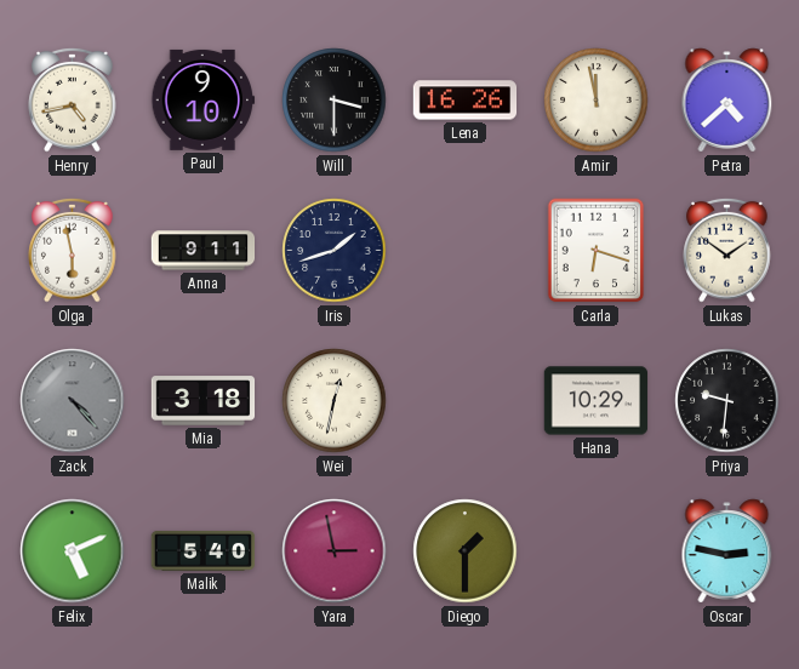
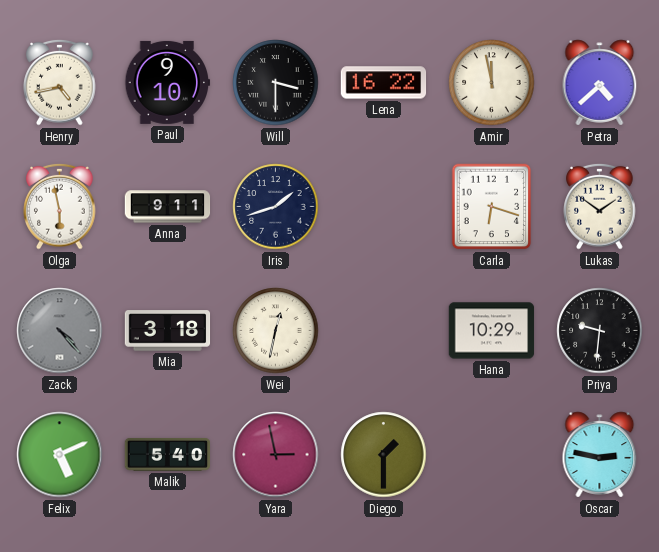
Lena: 16:26 -> 16:22
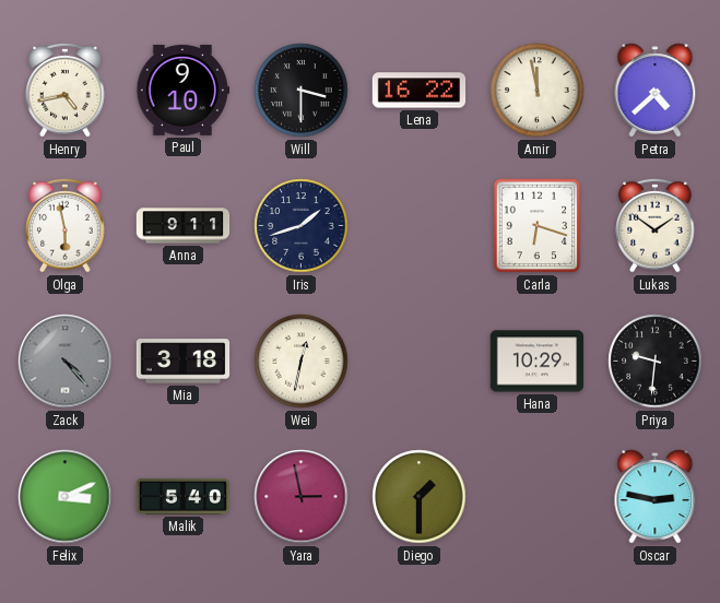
Felix: 5:11 -> 3:11
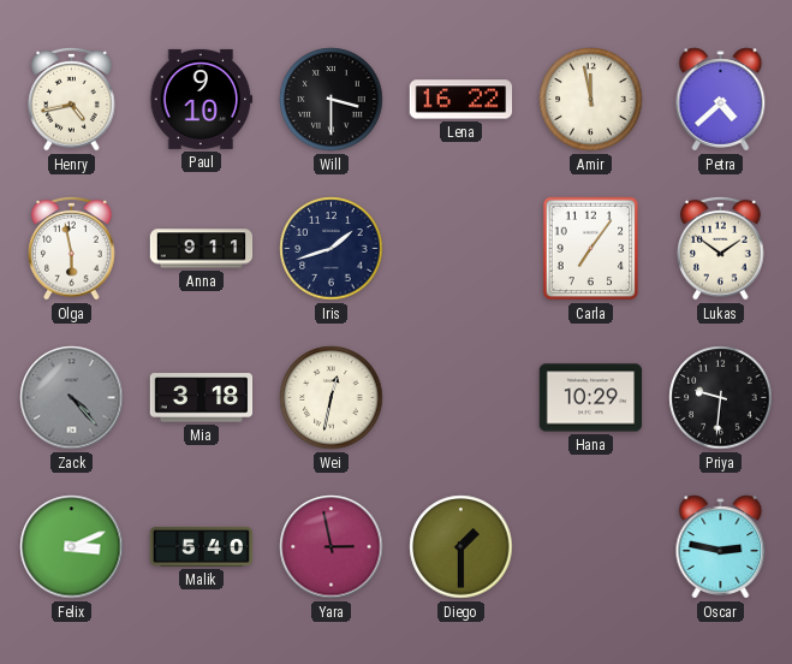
Carla: 6:18 -> 7:06
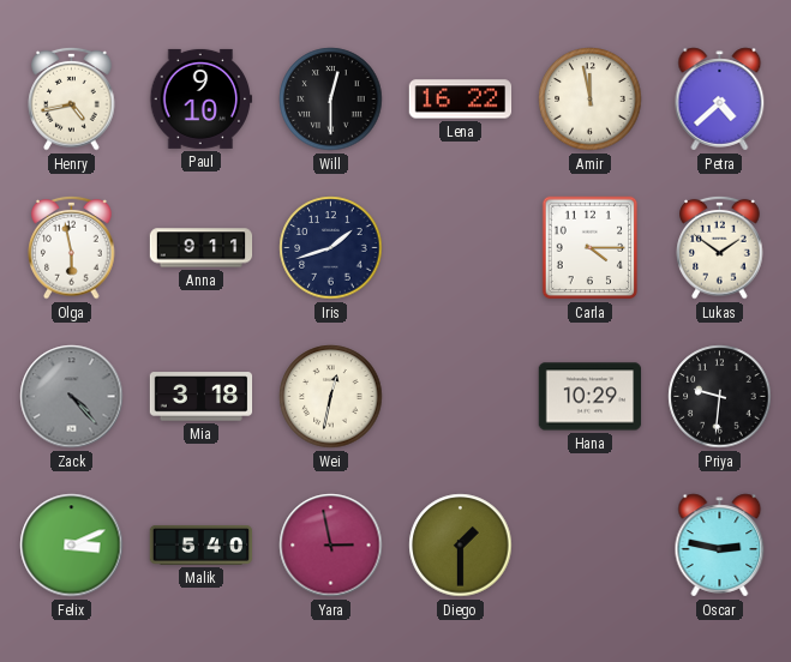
Will: 3:30 -> 12:30
Carla: 7:06 -> 4:15
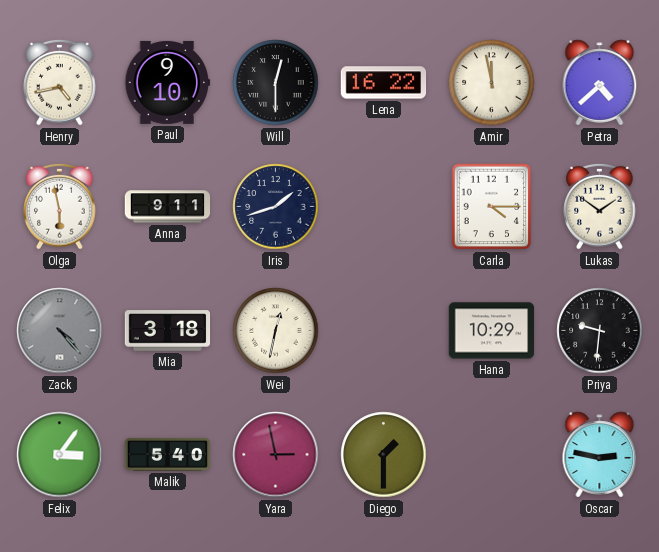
Felix: 3:11 -> 3:06
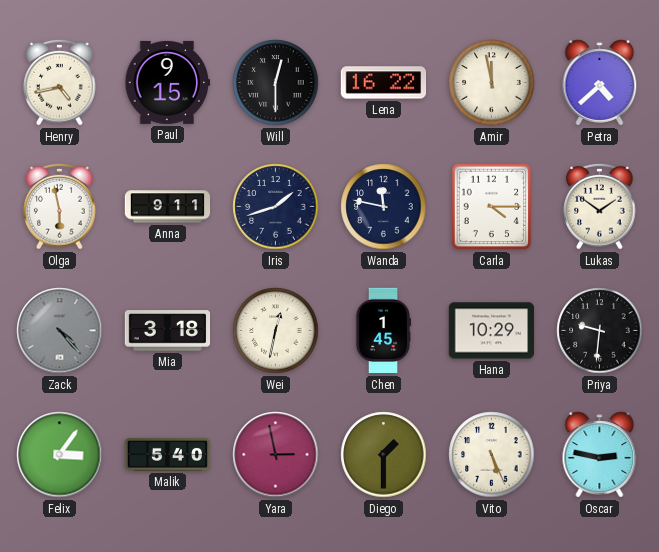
Paul: 9:10 -> 9:15
Wanda: none -> 11:47
Chen: none -> 1:45
Vito: none -> 5:26
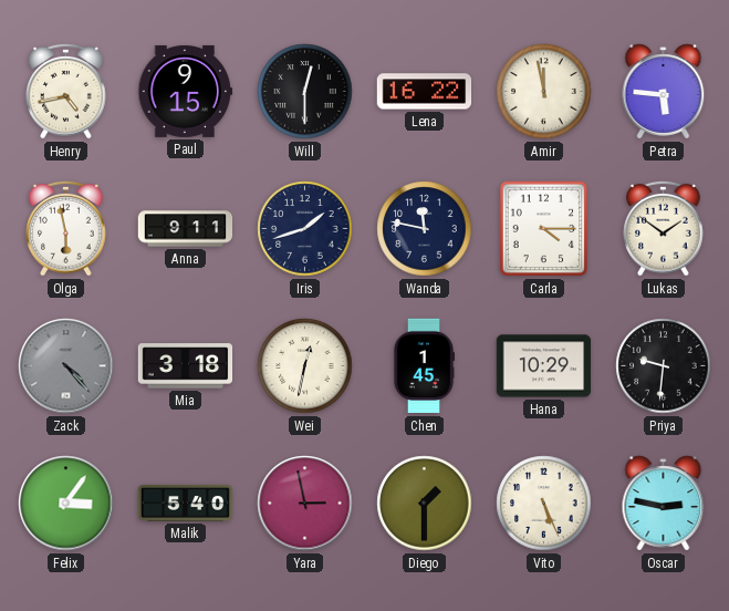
Petra: 4:38 -> 5:46
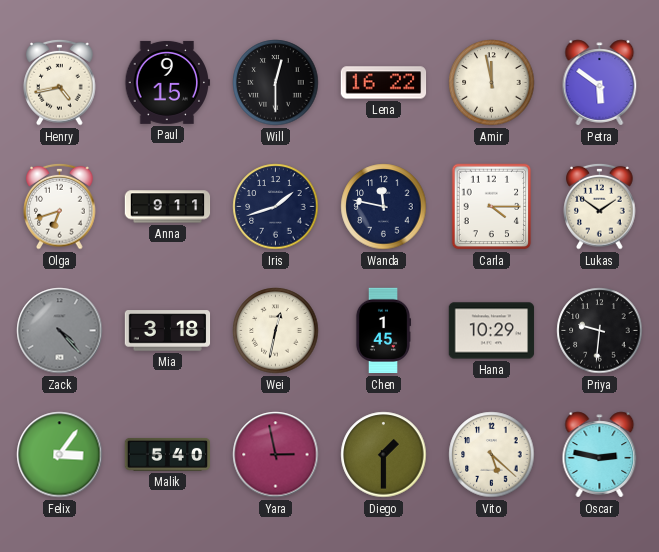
Petra: 5:46 -> 5:51
Olga: 5:58 -> 6:42
Vito: 5:26 -> 5:22
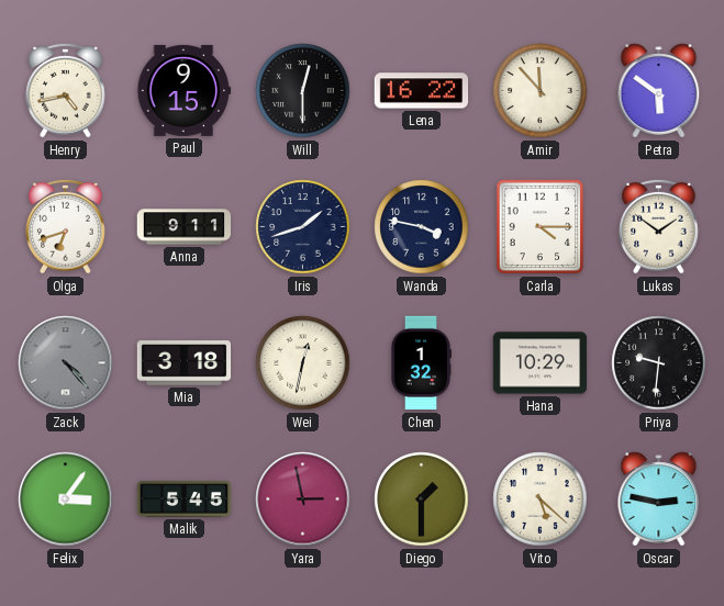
Amir: 11:58 -> 11:53
Wanda: 11:47 -> 3:47
Chen: 1:45 -> 1:32
Malik: 5:40 -> 5:45
